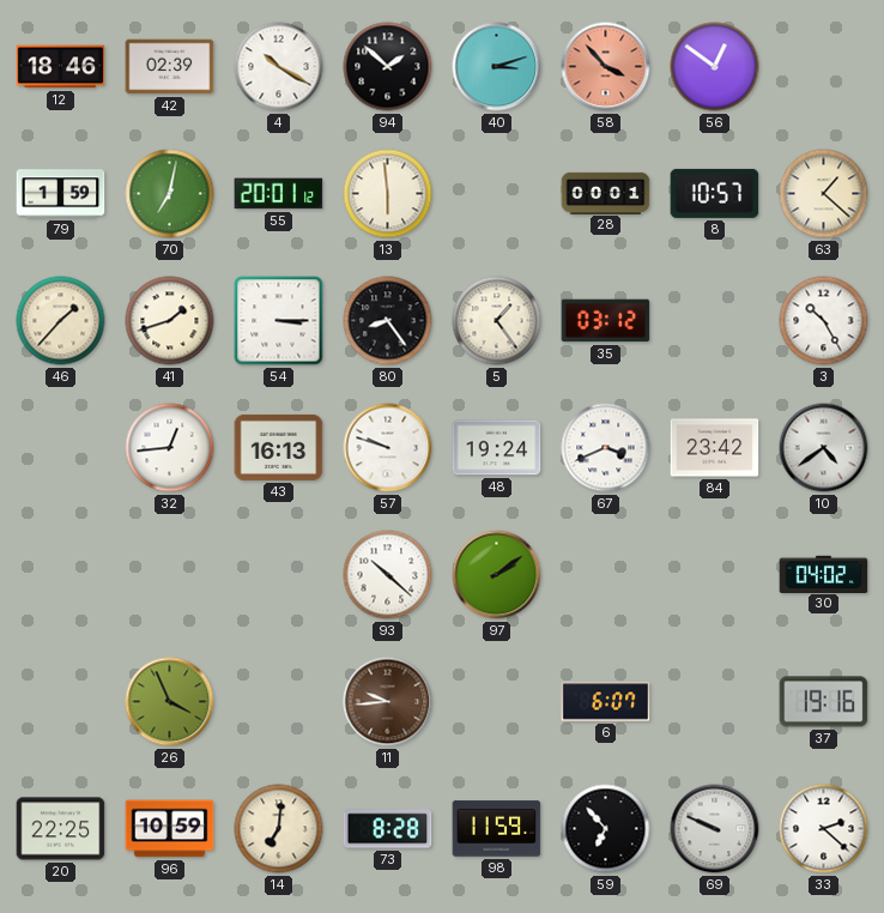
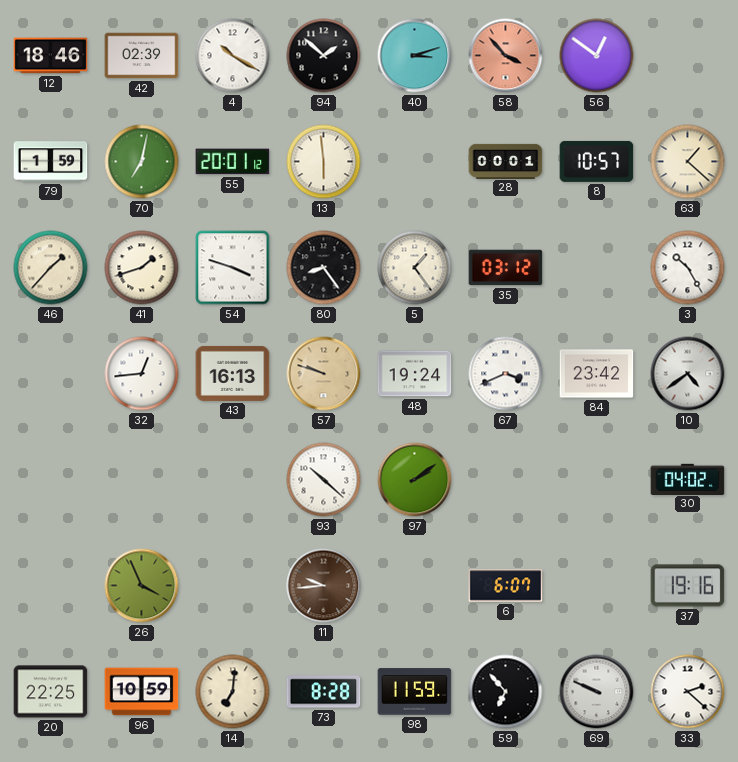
54: 3:15 -> 3:48
57 dial: white -> champagne
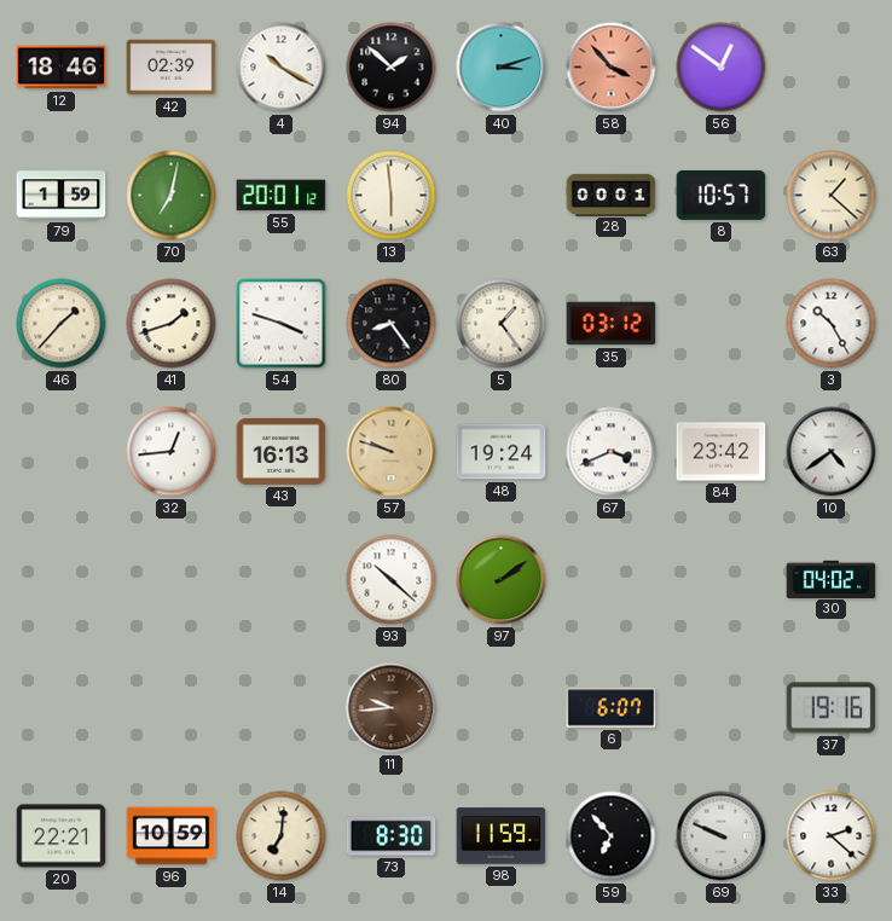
26: 3:56 -> none
20: 22:25 -> 22:21
73: 8:28 -> 8:30
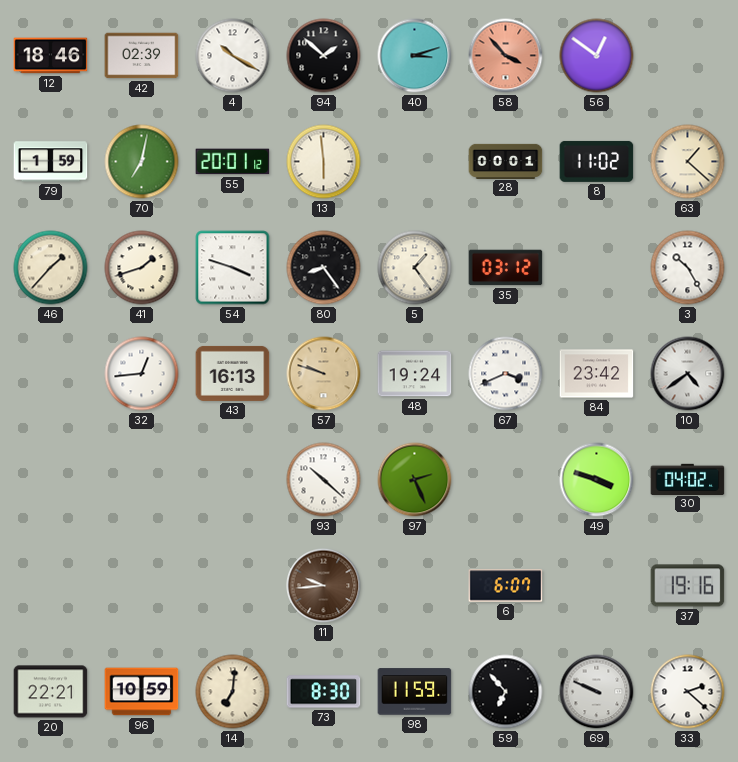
8: 10:57 -> 11:02
97: 2:09 -> 2:26
49: none -> 3:48
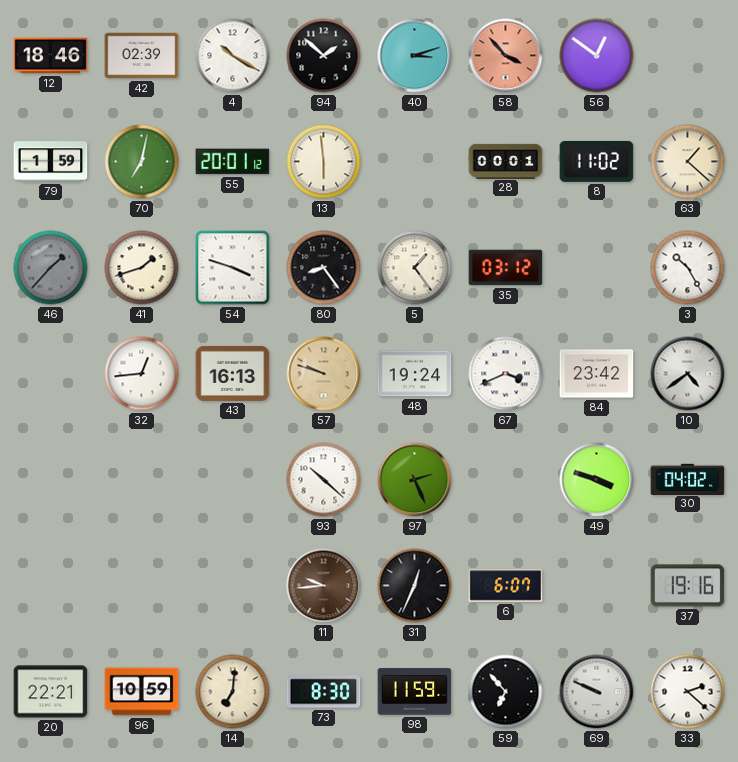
46 dial: cream -> grey
31: none -> 12:34
